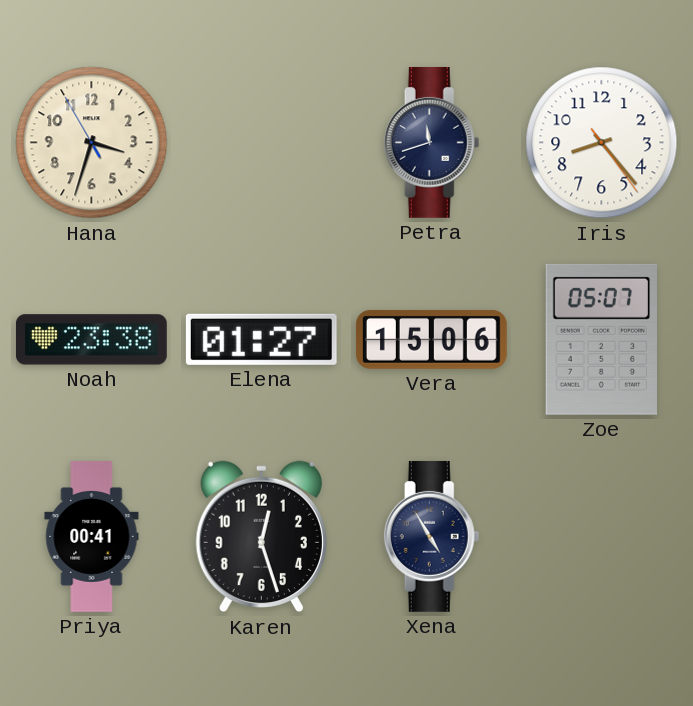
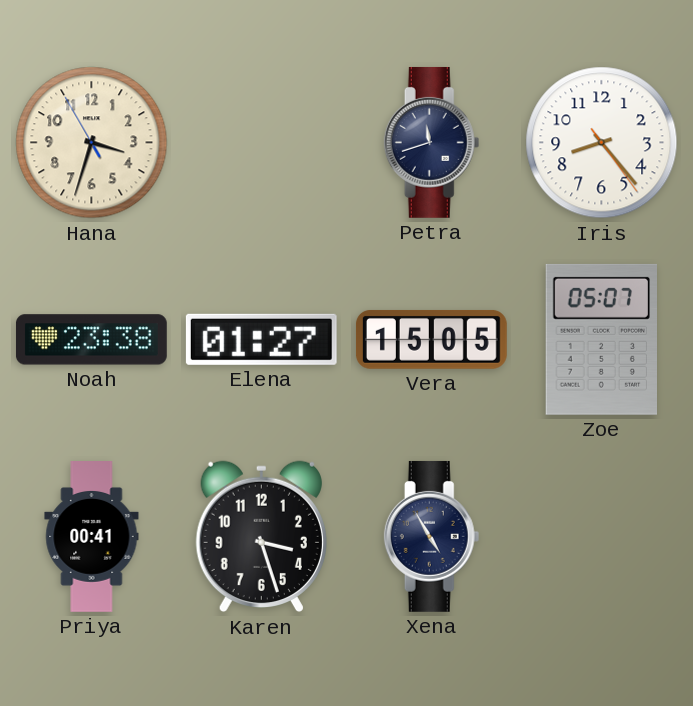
Vera: 15:06 -> 15:05
Karen: 12:27 -> 3:27
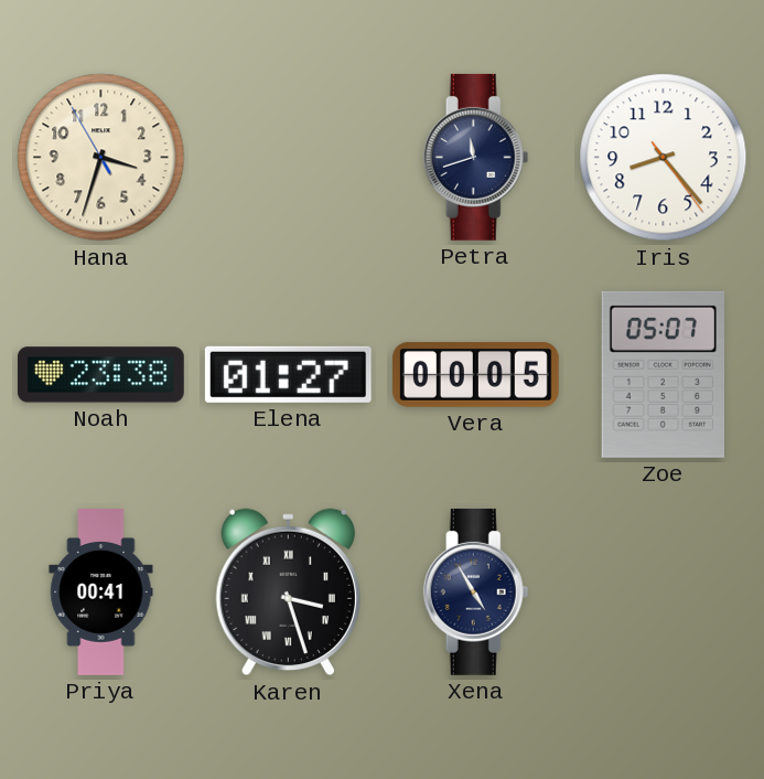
Vera: 15:05 -> 00:05
Karen numerals: Arabic -> Roman
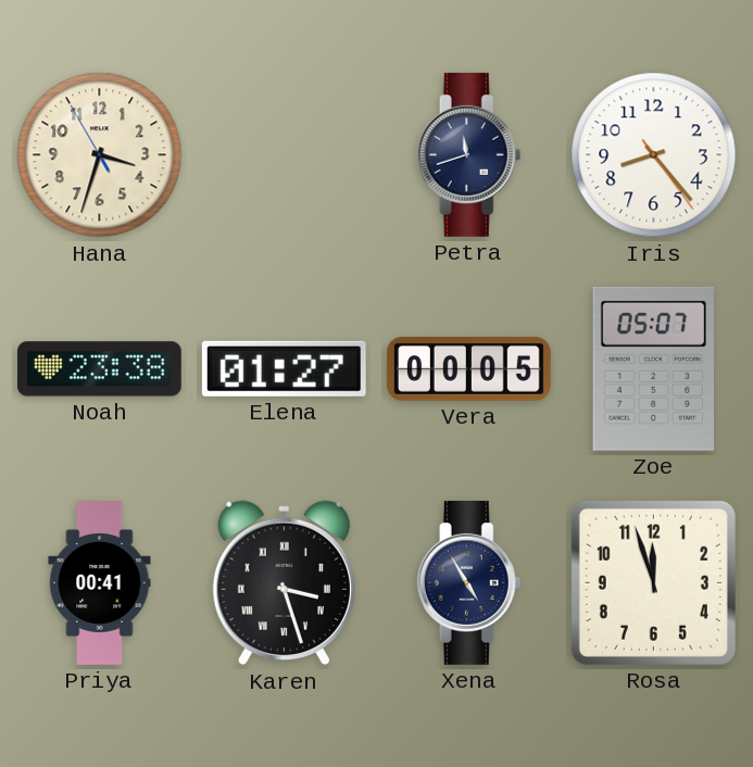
Rosa: none -> 11:57
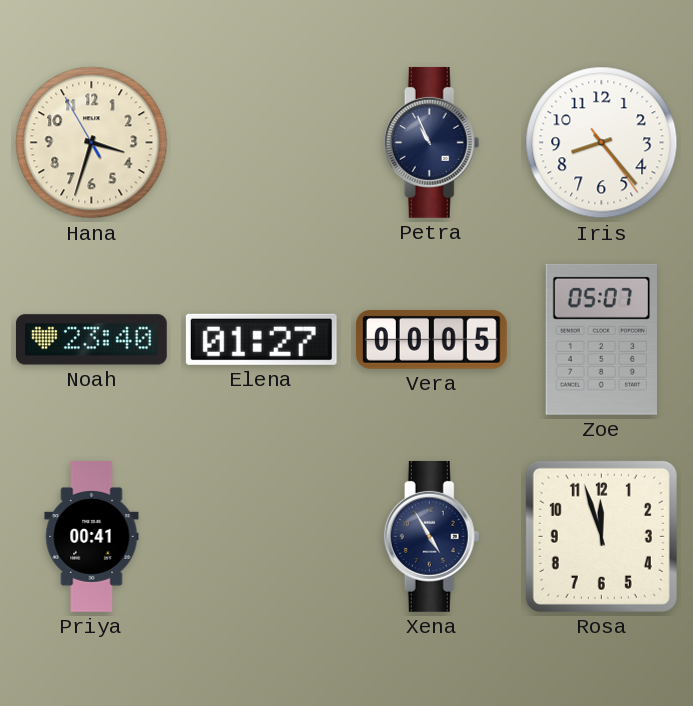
Petra: 11:42 -> 10:56
Noah: 23:38 -> 23:40
Karen: 3:27 -> none
